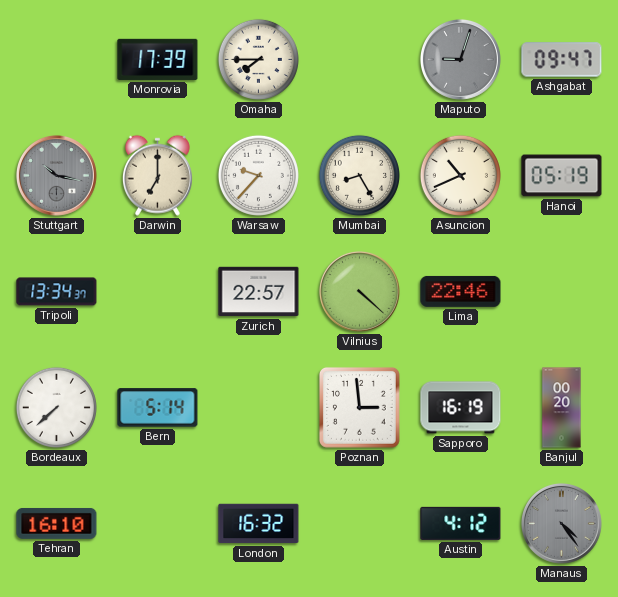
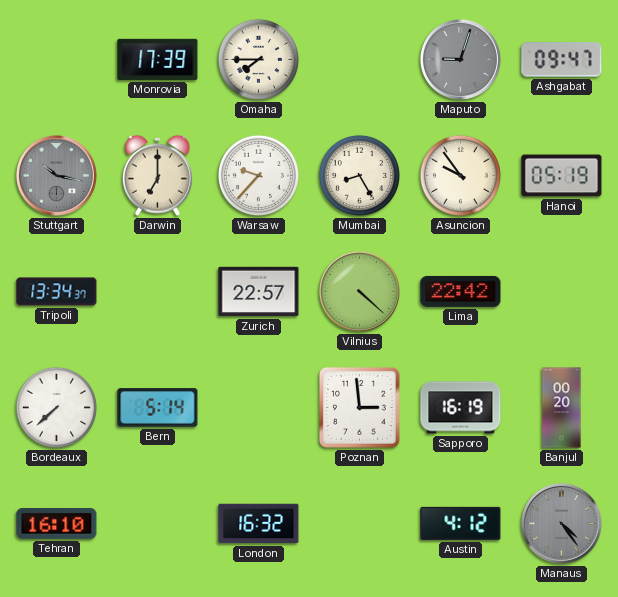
Asuncion: 10:41 -> 9:54
Lima: 22:46 -> 22:42
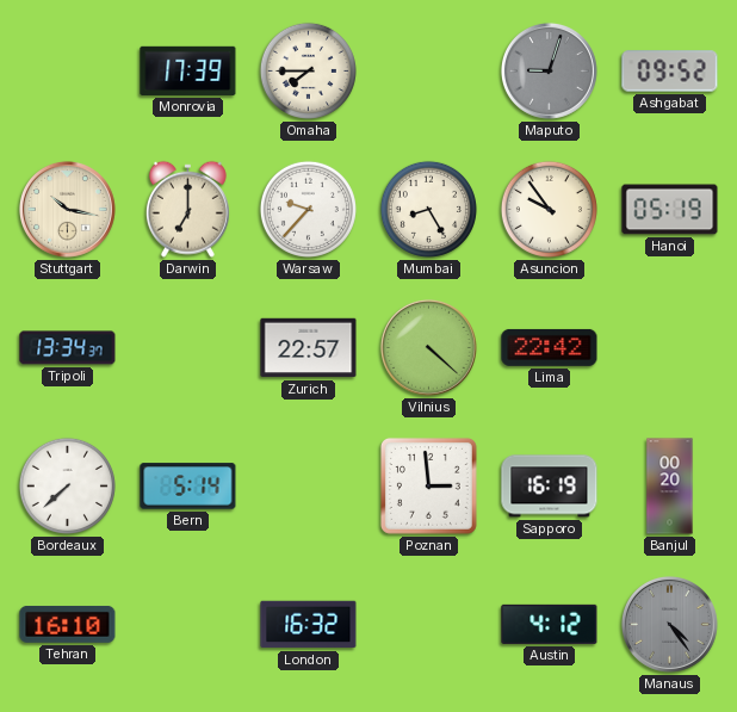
Ashgabat: 09:47 -> 09:52
Stuttgart dial: grey -> cream
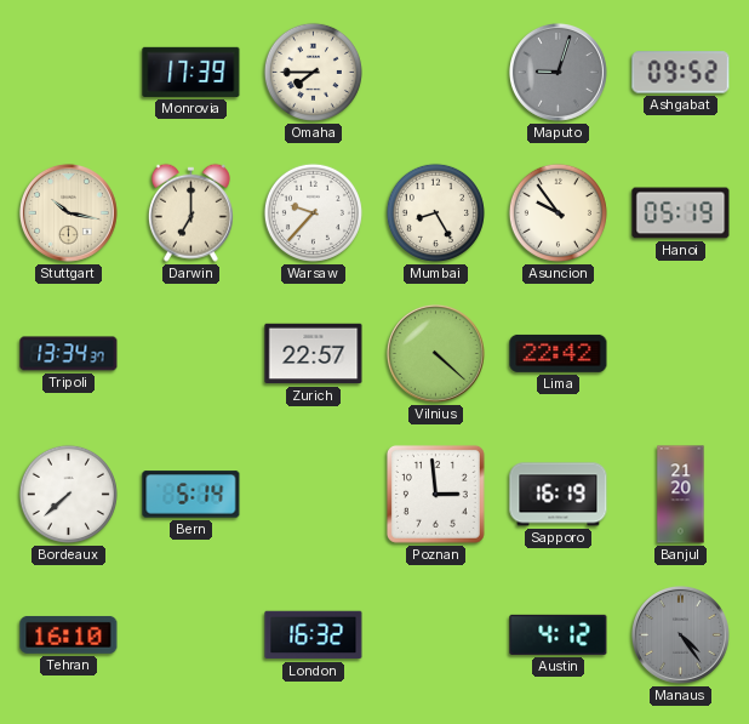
Banjul: 00:20 -> 21:20
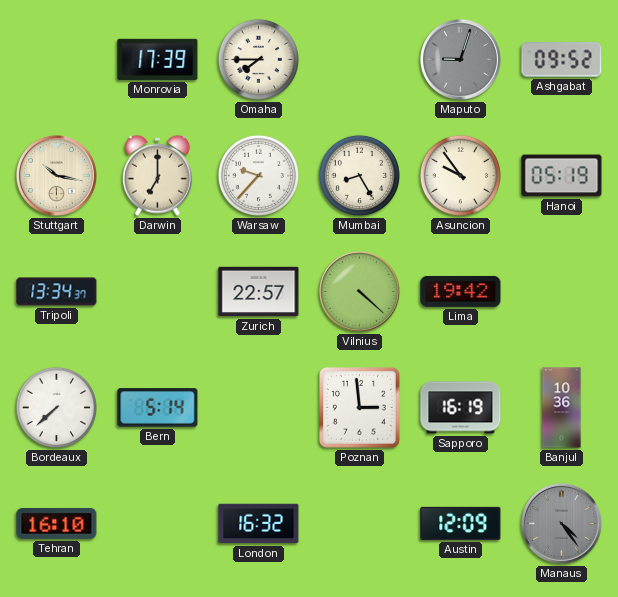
Lima: 22:42 -> 19:42
Banjul: 21:20 -> 10:36
Austin: 4:12 -> 12:09
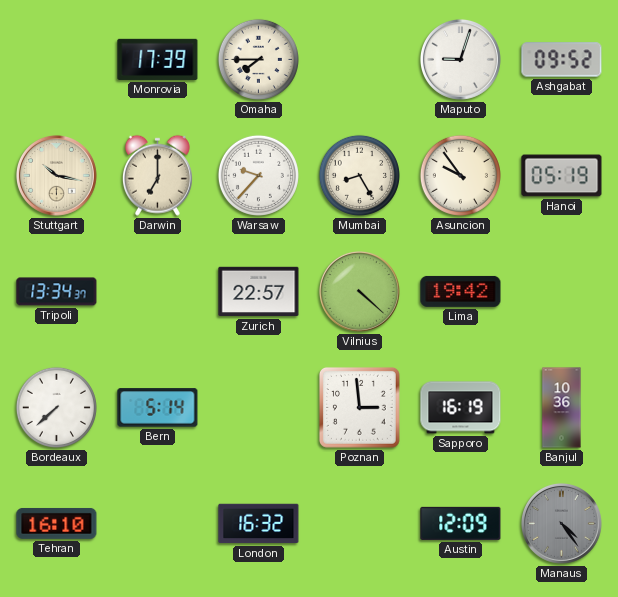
Maputo dial: grey -> white
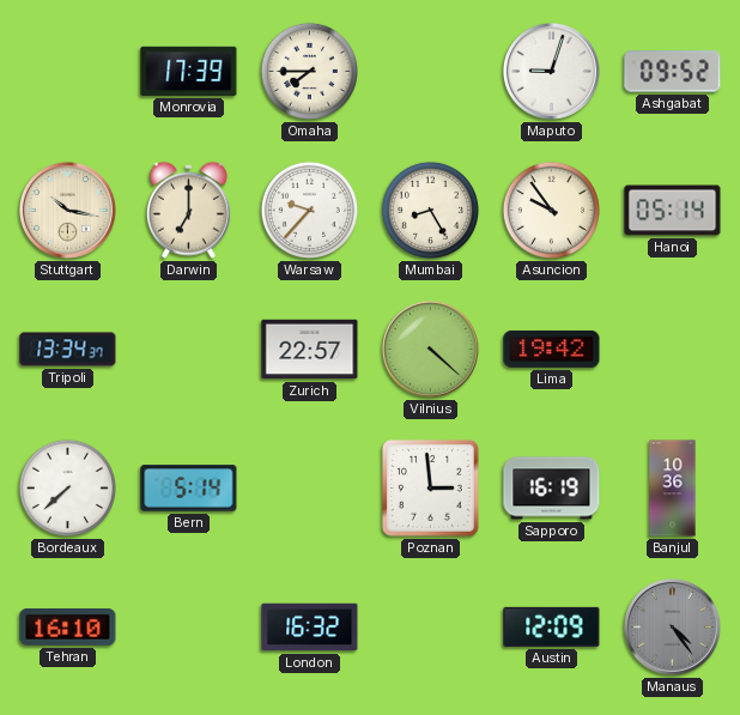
Hanoi: 05:19 -> 05:14
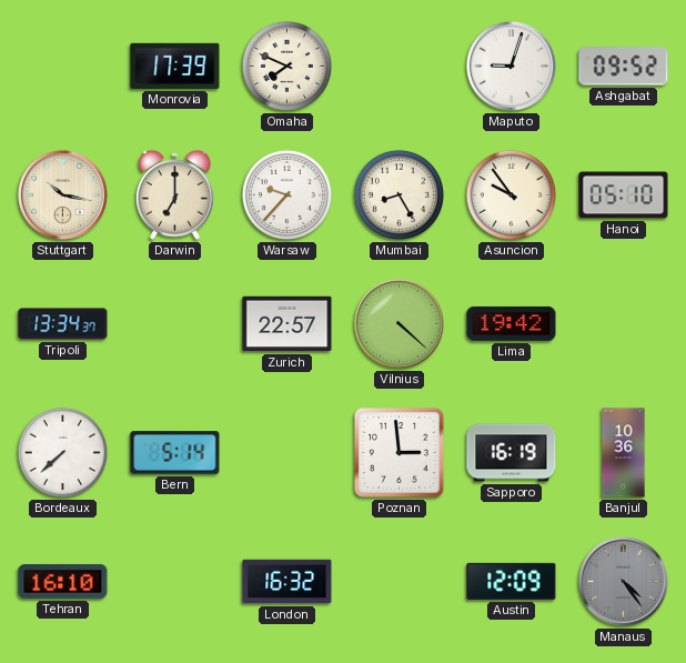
Omaha: 7:45 -> 7:49
Hanoi: 05:14 -> 05:10
